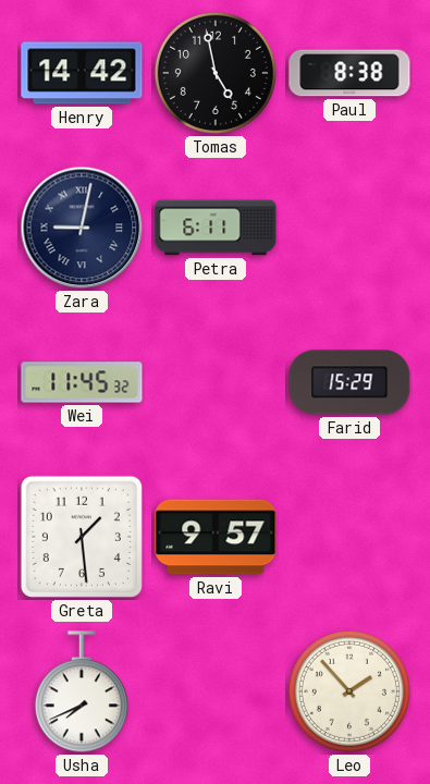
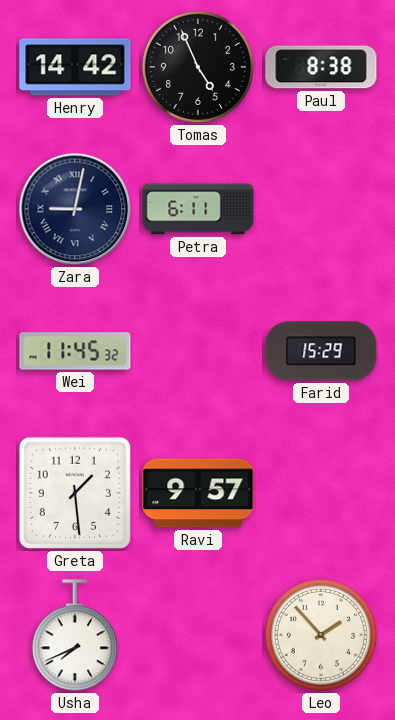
Tomas: 4:58 -> 4:56
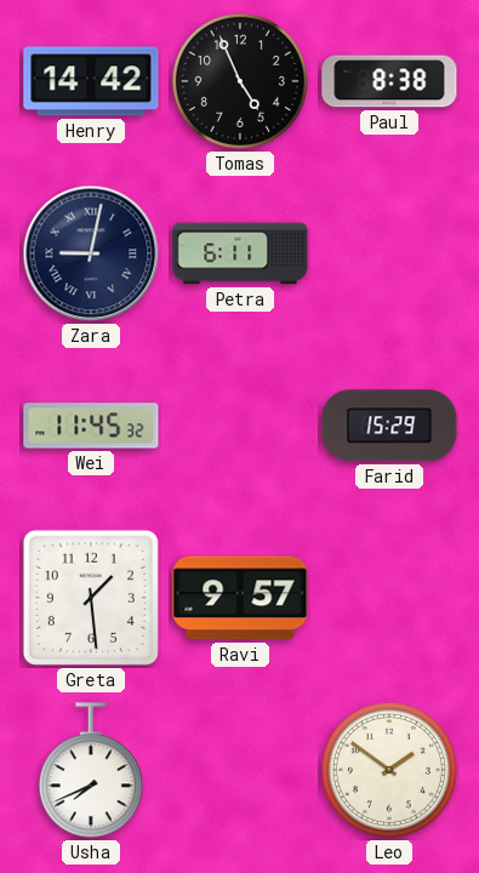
Leo: 1:53 -> 1:51
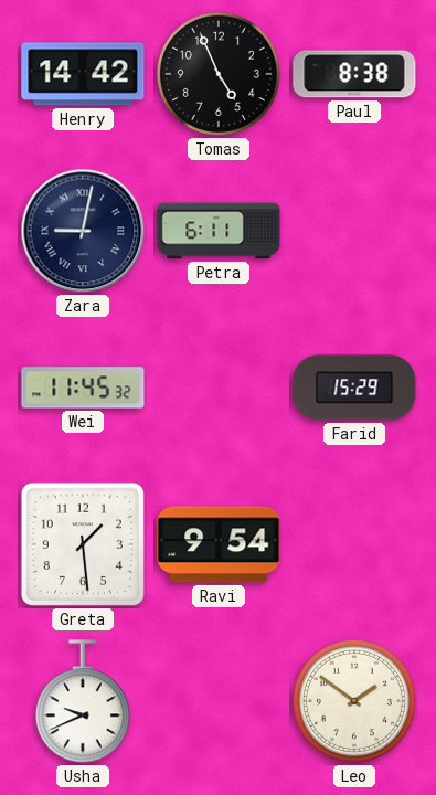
Ravi: 9:57 -> 9:54
Usha: 7:41 -> 9:41
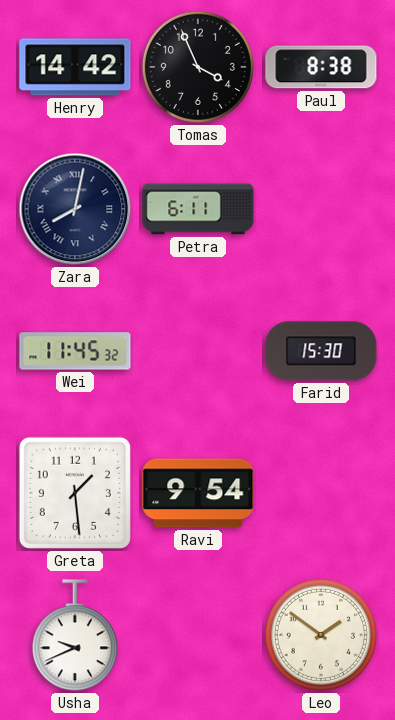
Tomas: 4:56 -> 3:56
Zara: 9:02 -> 8:02
Farid: 15:29 -> 15:30
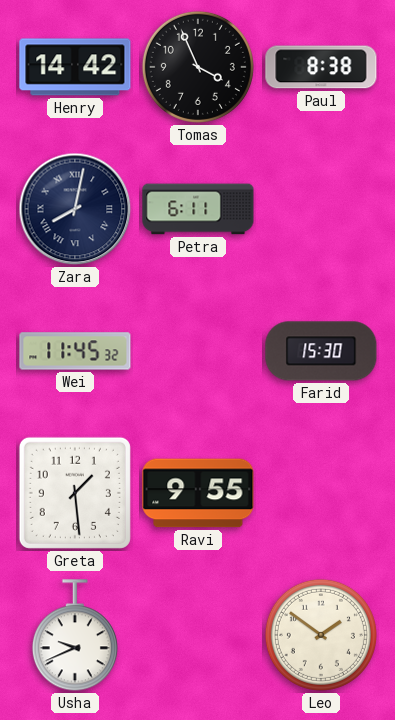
Ravi: 9:54 -> 9:55
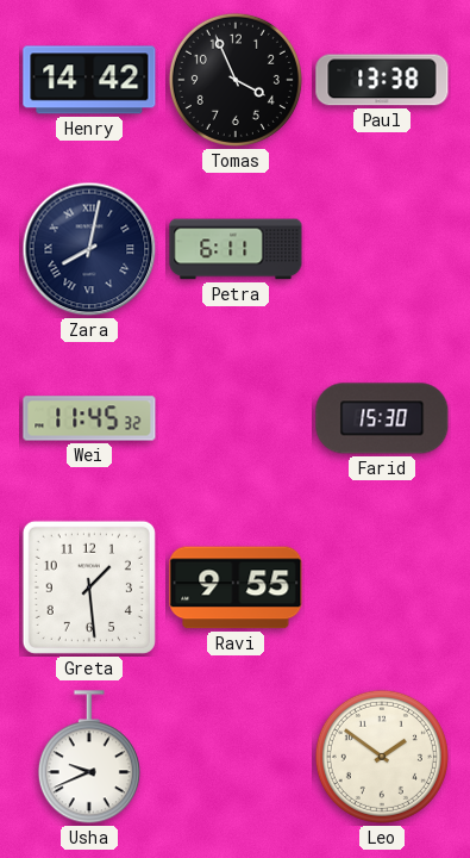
Paul: 8:38 -> 13:38
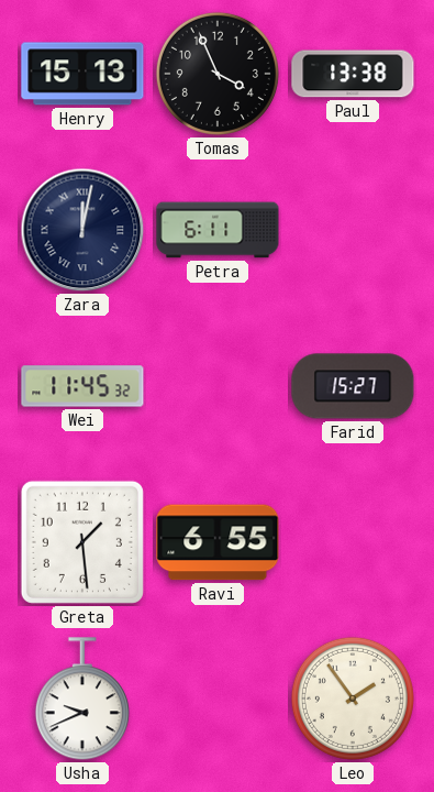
Henry: 14:42 -> 15:13
Zara: 8:02 -> 12:02
Farid: 15:30 -> 15:27
Ravi: 9:55 -> 6:55
Leo: 1:51 -> 1:54
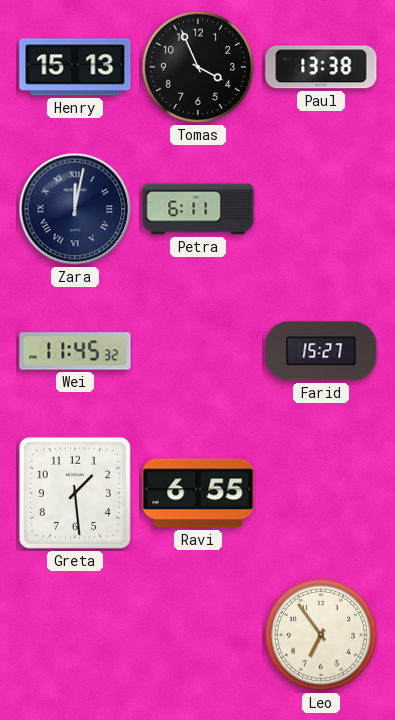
Usha: 9:41 -> none
Leo: 1:54 -> 6:54
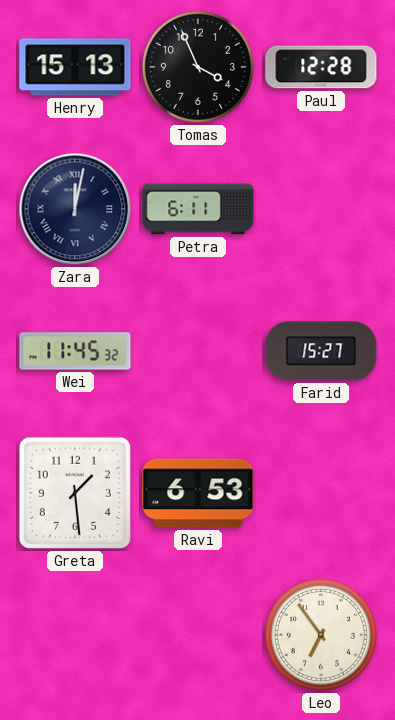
Paul: 13:38 -> 12:28
Ravi: 6:55 -> 6:53
